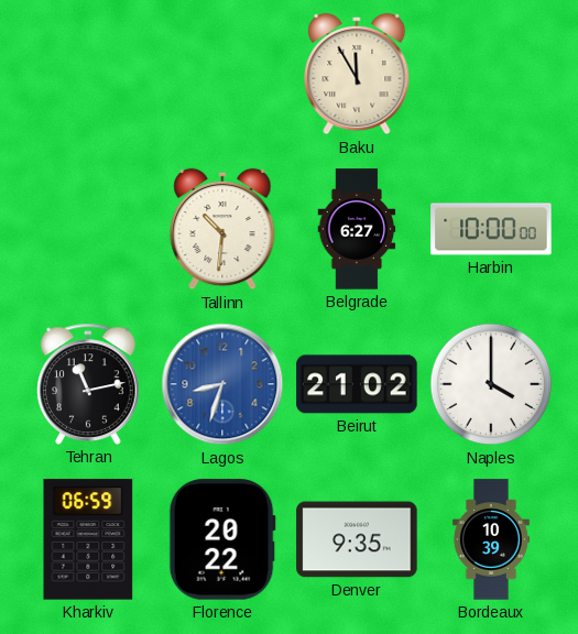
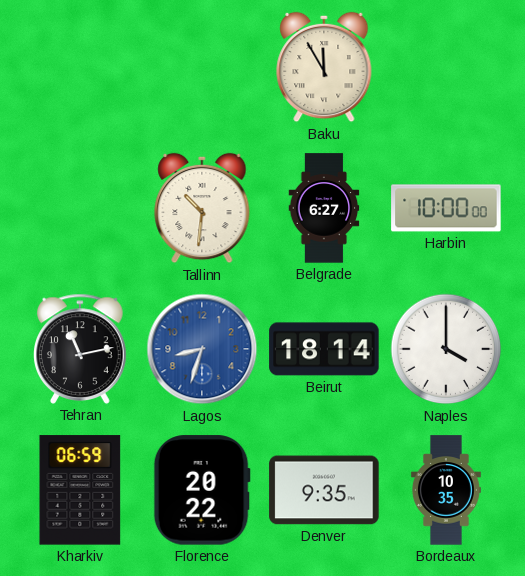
Beirut: 21:02 -> 18:14
Bordeaux: 10:39 -> 10:35
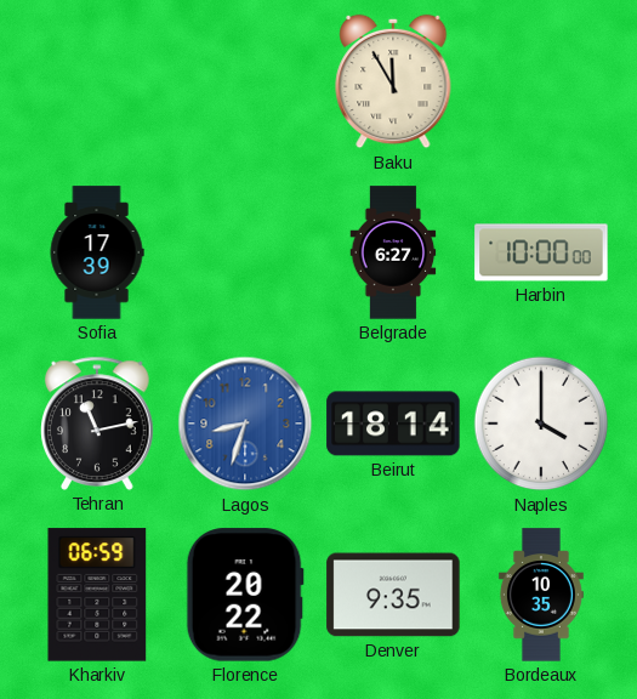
Sofia: none -> 17:39
Tallinn: 10:31 -> none
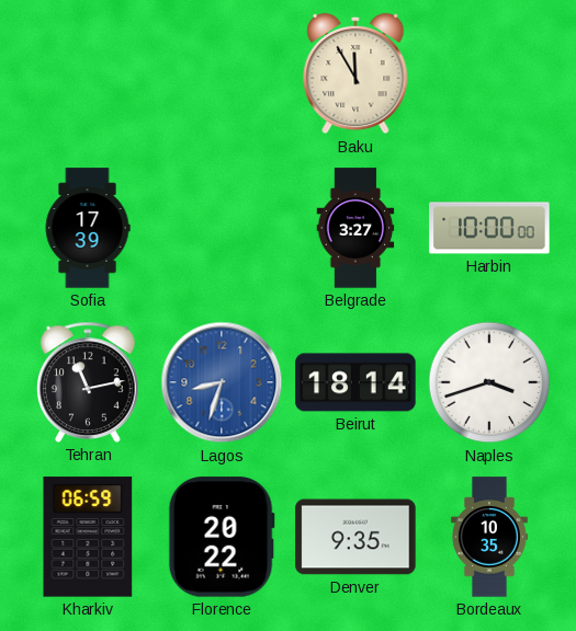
Belgrade: 6:27 -> 3:27
Naples: 4:00 -> 3:42
